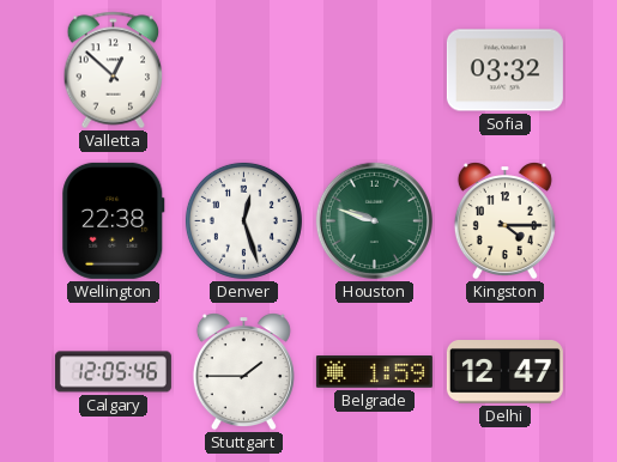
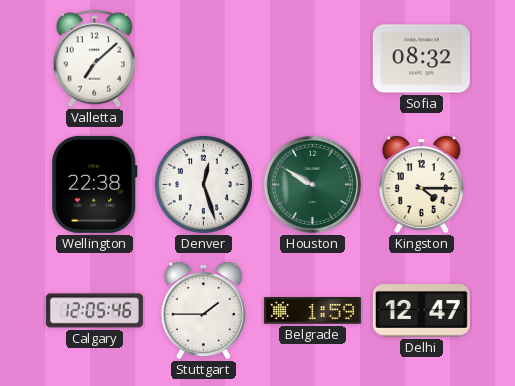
Valletta: 12:52 -> 7:08
Sofia: 03:32 -> 08:32
Houston: 9:48 -> 9:50
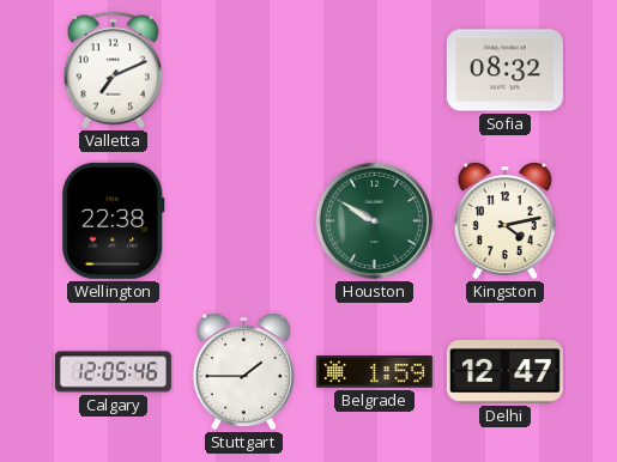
Valletta: 7:08 -> 7:11
Denver: 12:27 -> none
Kingston: 4:15 -> 4:13
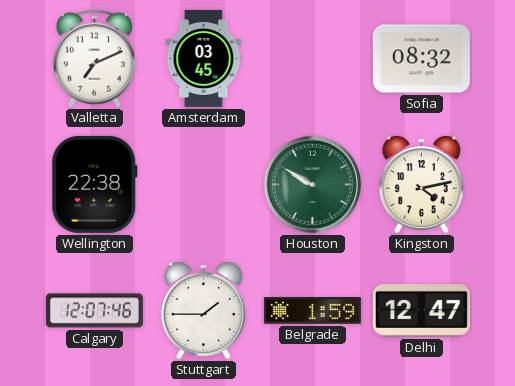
Amsterdam: none -> 03:45
Calgary: 12:05 -> 12:07
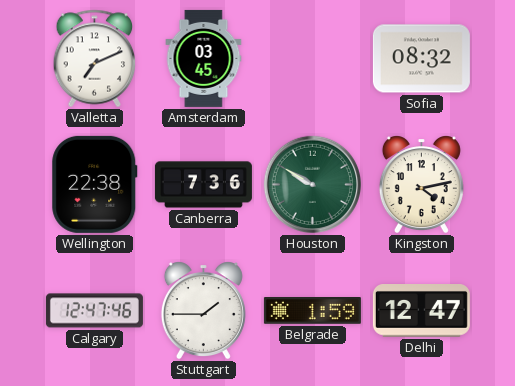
Canberra: none -> 7:36
Calgary: 12:07 -> 12:47
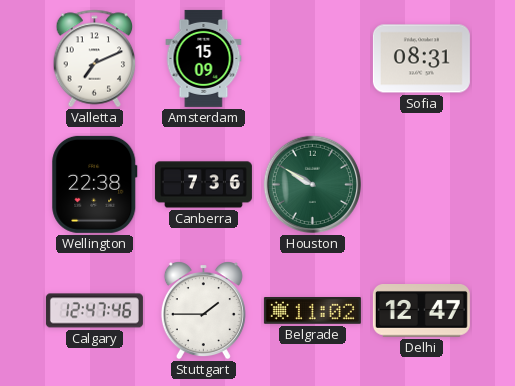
Amsterdam: 03:45 -> 15:09
Sofia: 08:32 -> 08:31
Kingston: 4:13 -> none
Belgrade: 1:59 -> 11:02
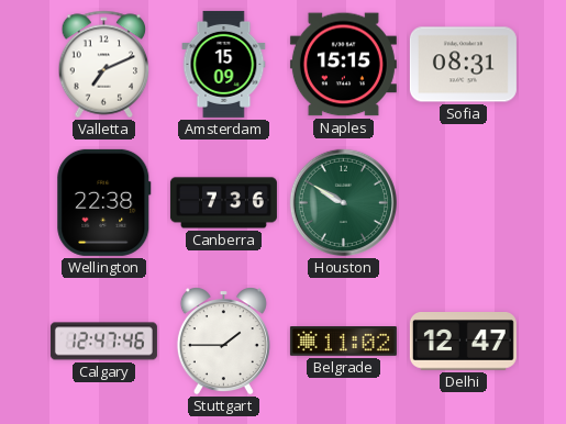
Naples: none -> 15:15
